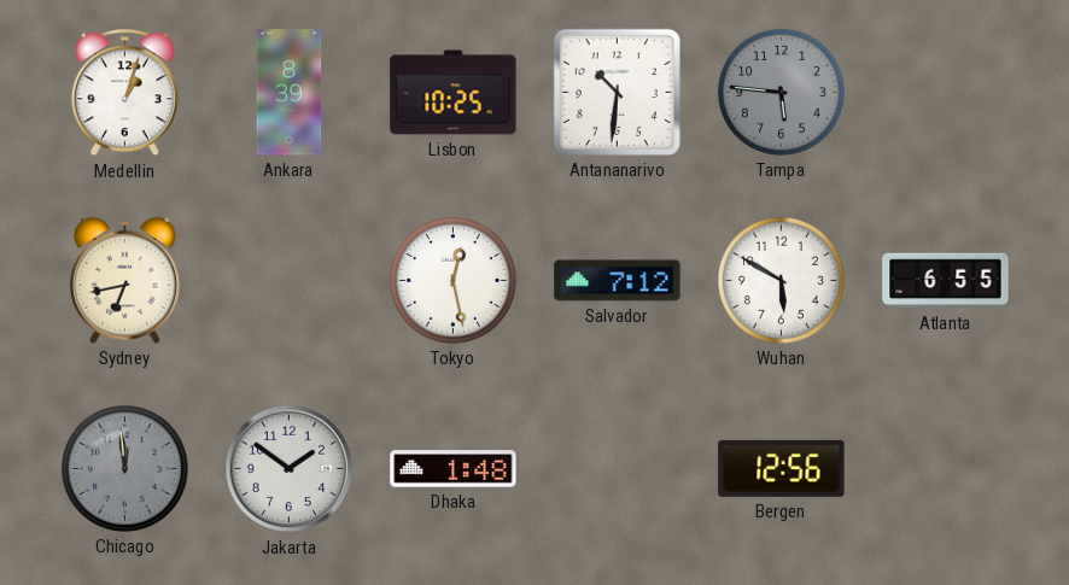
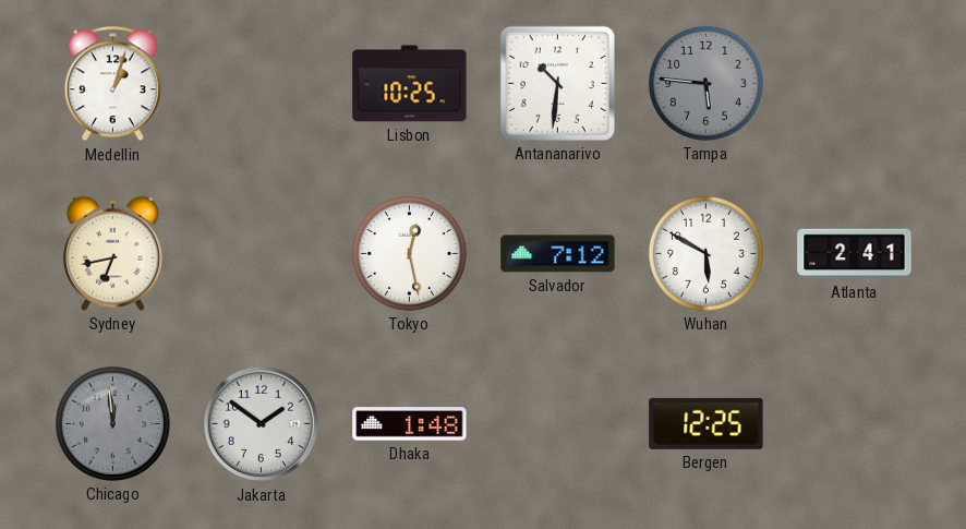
Ankara: 8:39 -> none
Atlanta: 6:55 -> 2:41
Bergen: 12:56 -> 12:25
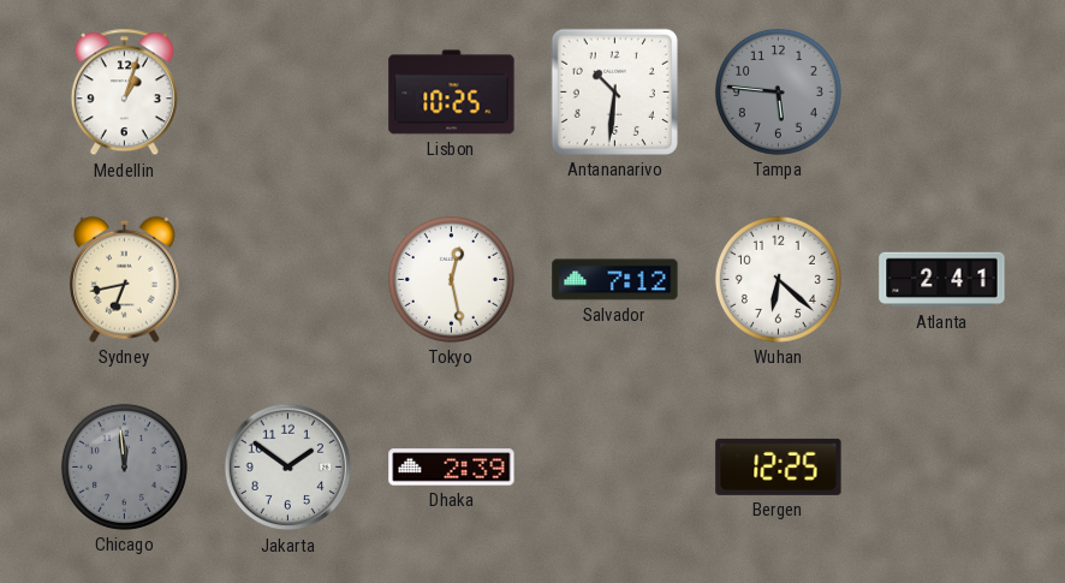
Wuhan: 5:50 -> 6:22
Dhaka: 1:48 -> 2:39
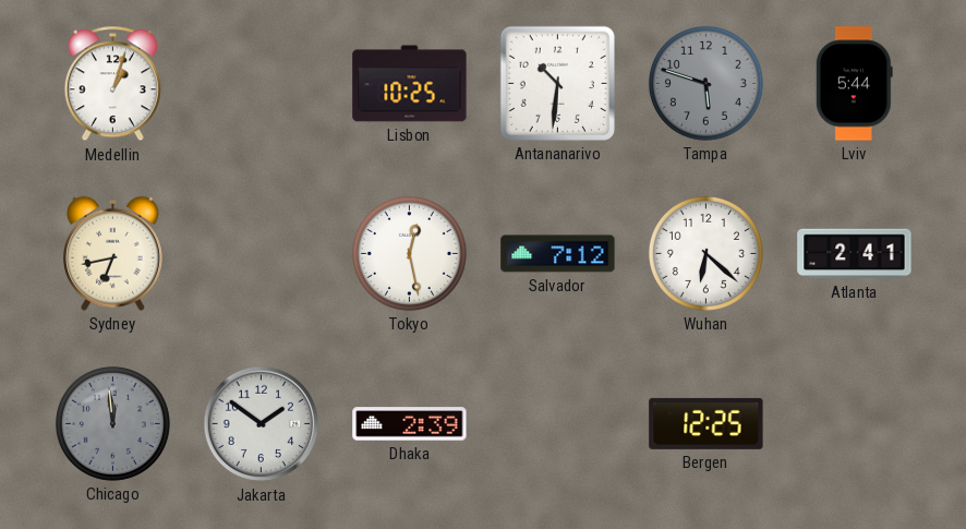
Tampa: 5:46 -> 5:48
Lviv: none -> 5:44
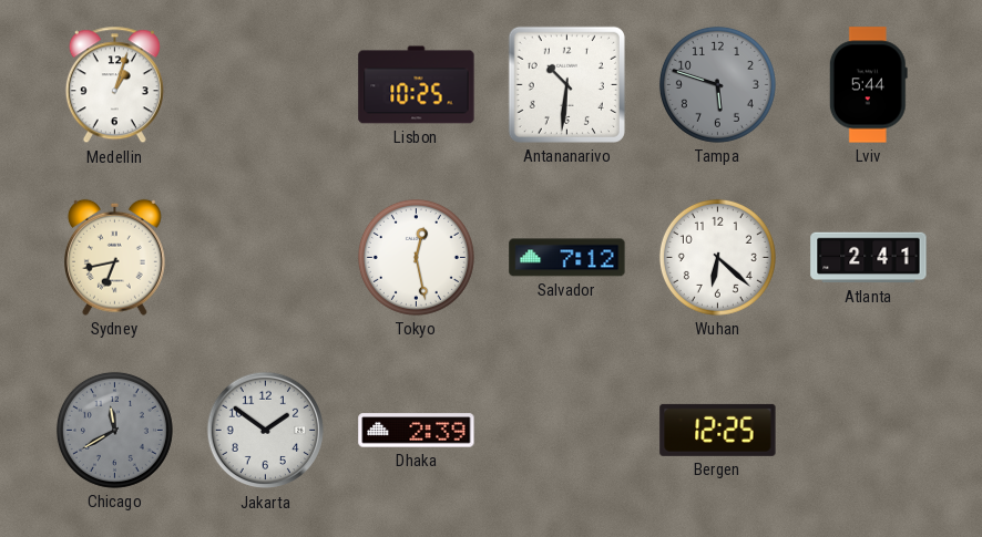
Chicago: 11:59 -> 11:40
